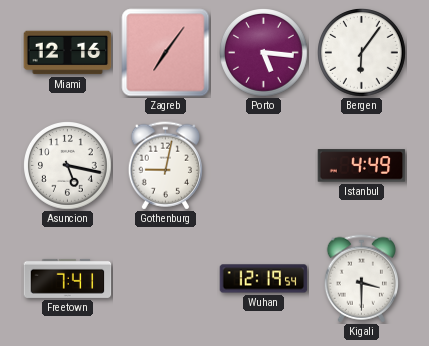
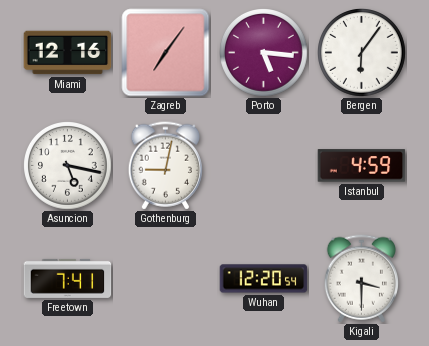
Istanbul: 4:49 -> 4:59
Wuhan: 12:19 -> 12:20
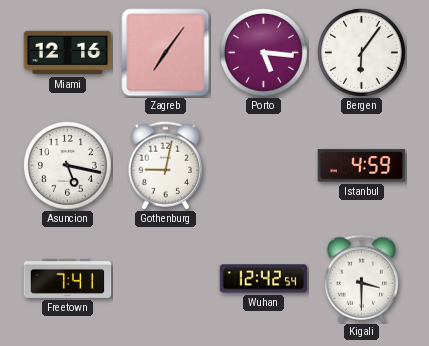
Wuhan: 12:20 -> 12:42
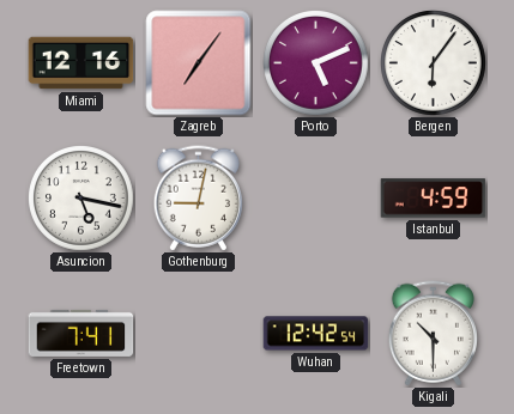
Porto: 5:16 -> 5:11
Kigali: 3:30 -> 10:30
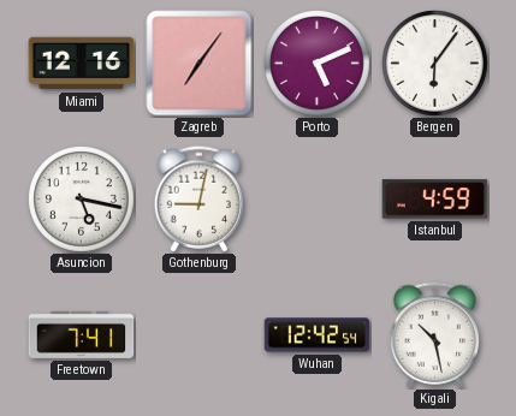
Kigali: 10:30 -> 10:28
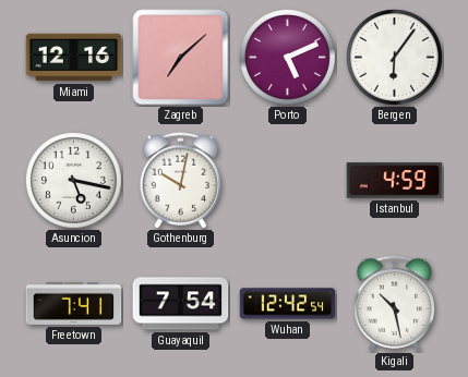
Zagreb: 7:06 -> 7:08
Gothenburg: 9:02 -> 10:02
Guayaquil: none -> 7:54
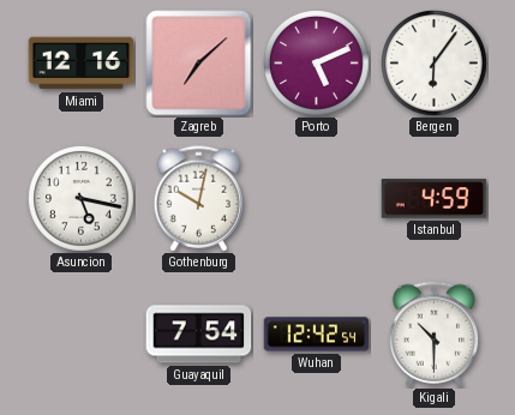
Freetown: 7:41 -> none
Kigali: 10:28 -> 10:30
